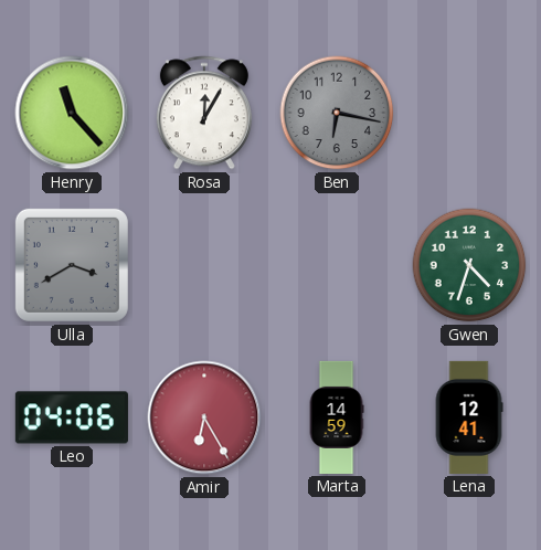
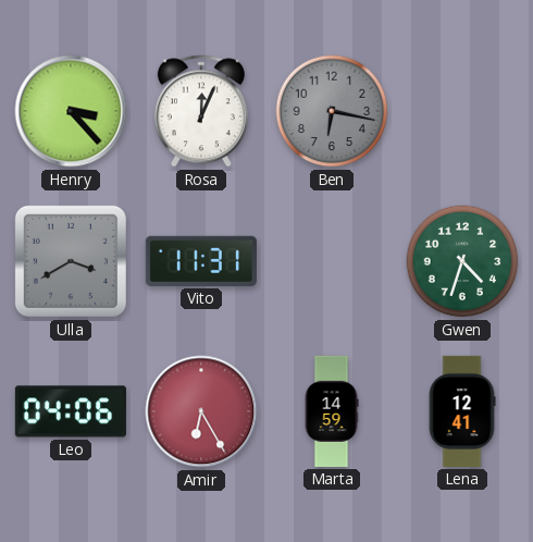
Henry: 11:23 -> 3:23
Rosa: 12:05 -> 12:04
Vito: none -> 11:31
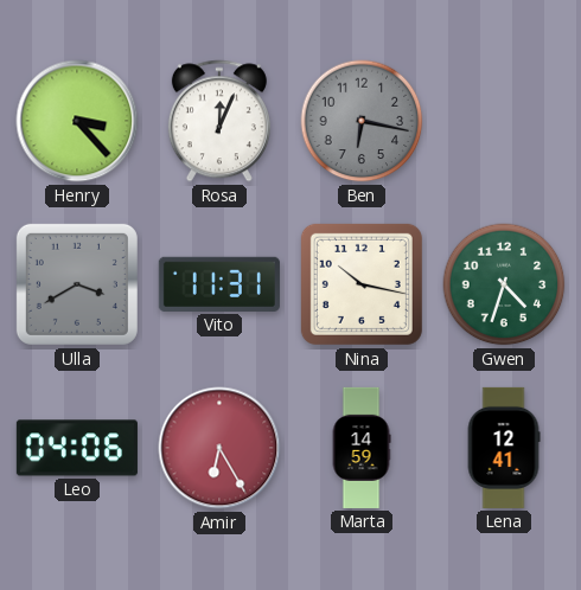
Nina: none -> 10:17
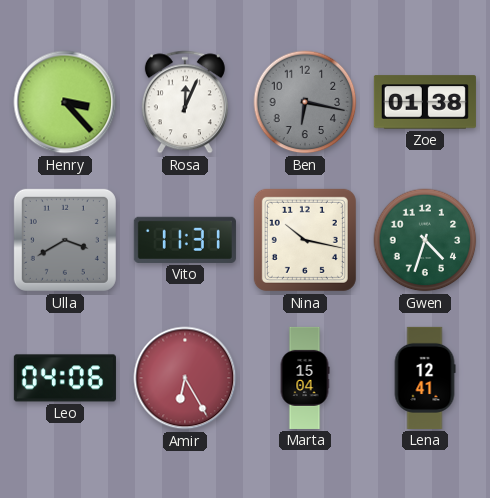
Zoe: none -> 01:38
Marta: 14:59 -> 15:04
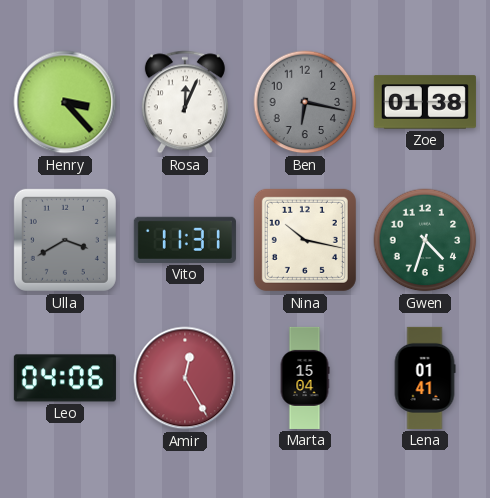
Amir: 6:25 -> 12:25
Lena: 12:41 -> 01:41
